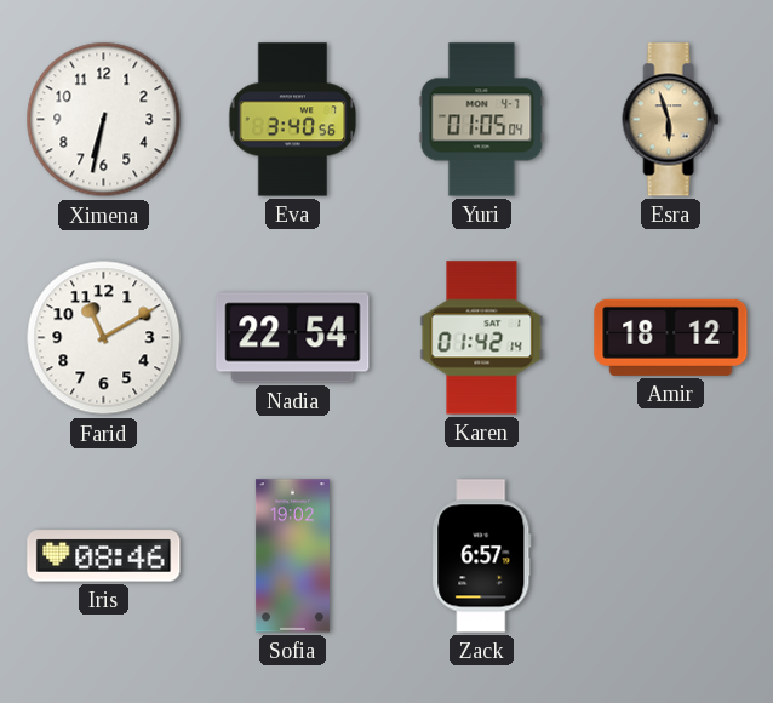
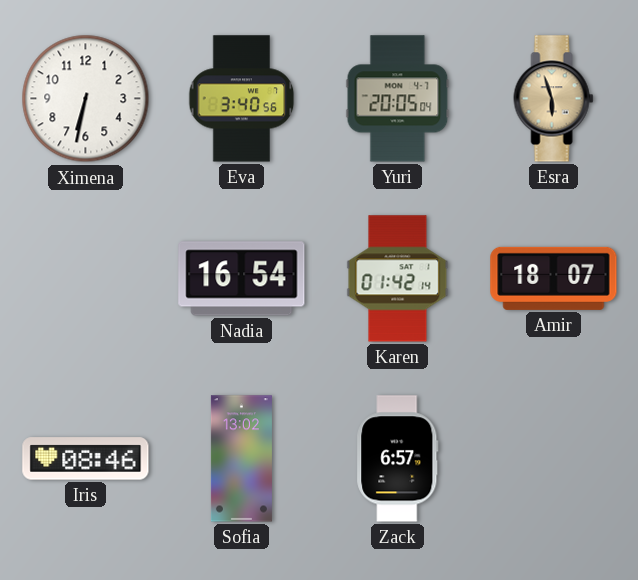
Yuri: 01:05 -> 20:05
Farid: 11:10 -> none
Nadia: 22:54 -> 16:54
Amir: 18:12 -> 18:07
Sofia: 19:02 -> 13:02
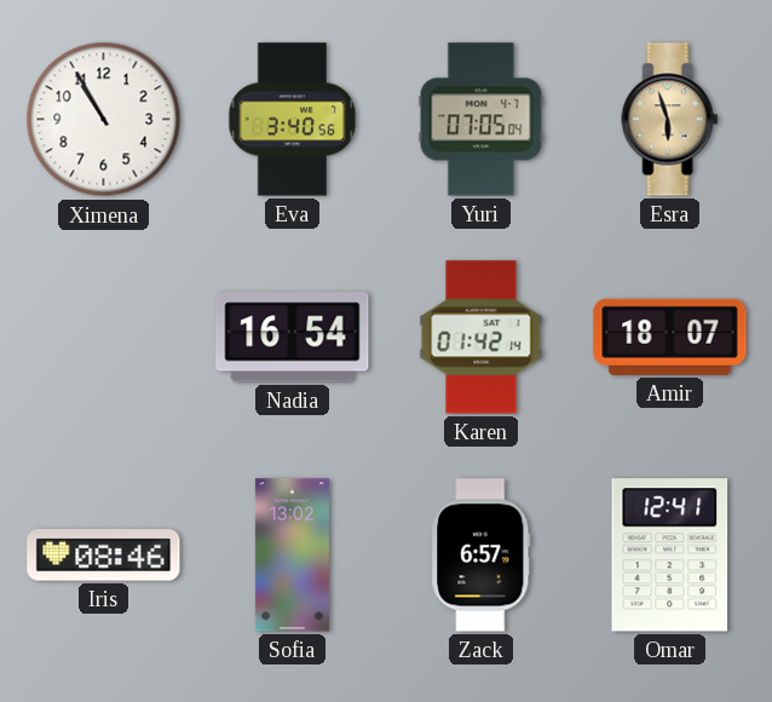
Ximena: 6:32 -> 10:55
Yuri: 20:05 -> 07:05
Omar: none -> 12:41
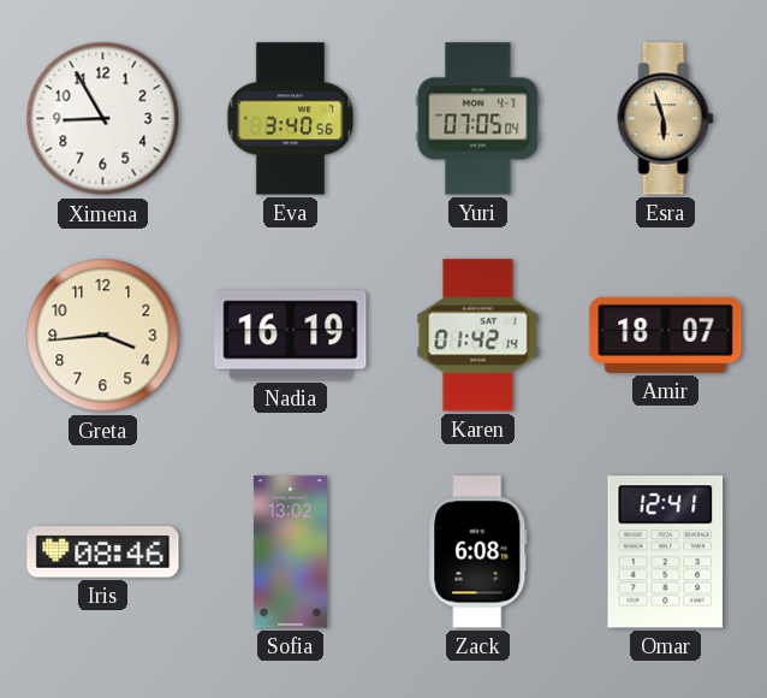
Ximena: 10:55 -> 8:55
Greta: none -> 3:44
Nadia: 16:54 -> 16:19
Zack: 6:57 -> 6:08
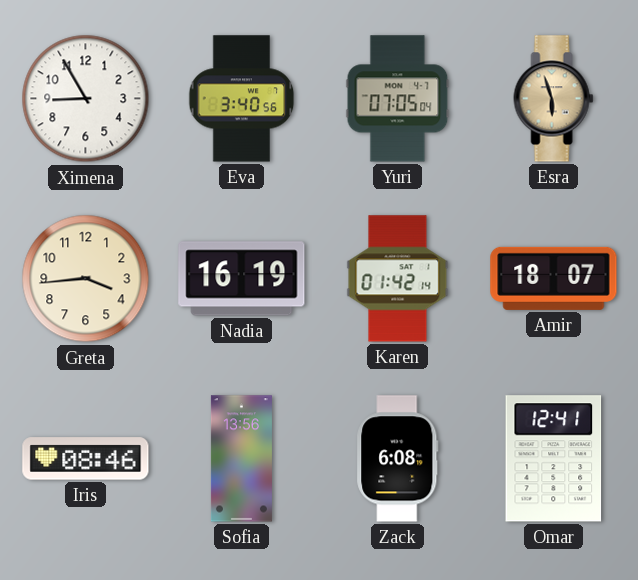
Sofia: 13:02 -> 13:56
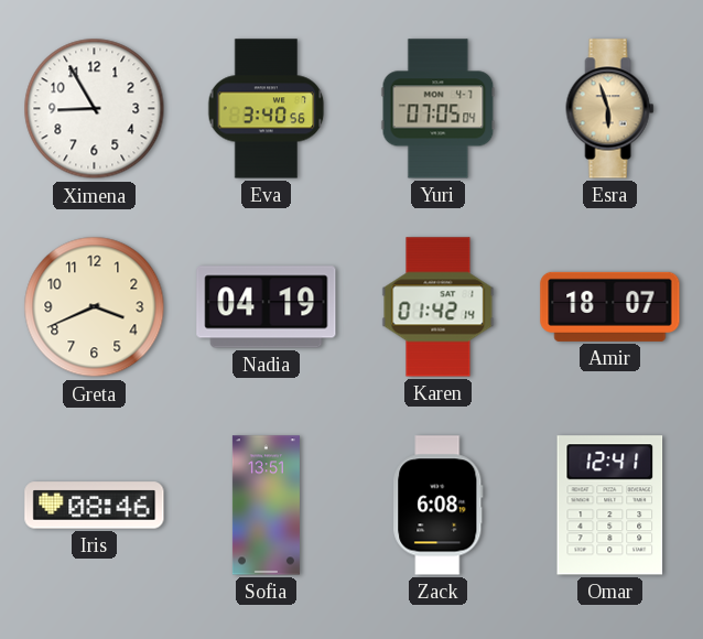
Greta: 3:44 -> 3:41
Nadia: 16:19 -> 04:19
Sofia: 13:56 -> 13:51
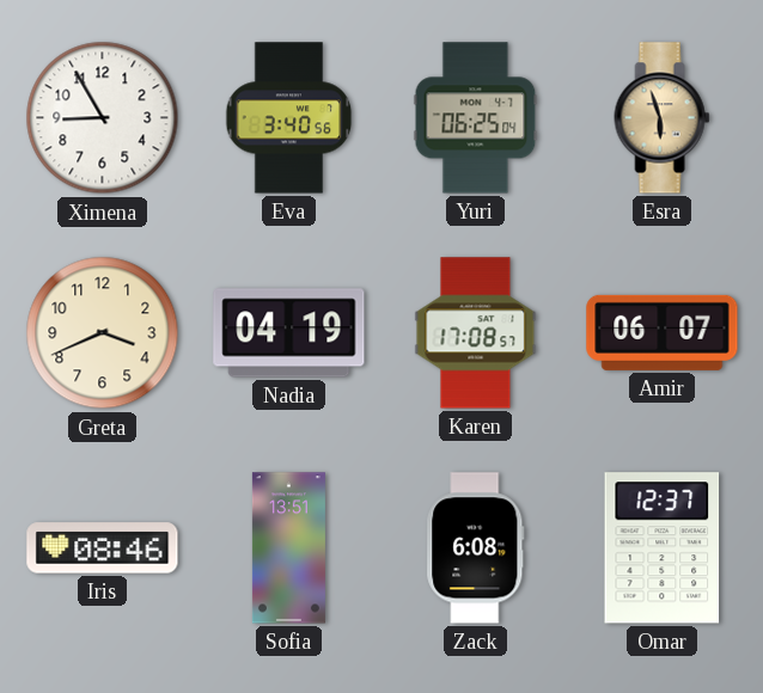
Yuri: 07:05 -> 06:25
Karen: 01:42 -> 17:08
Amir: 18:07 -> 06:07
Omar: 12:41 -> 12:37
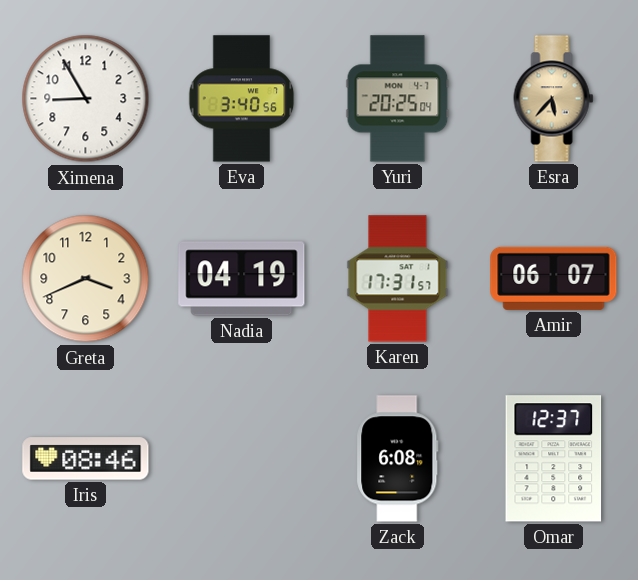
Yuri: 06:25 -> 20:25
Esra: 5:57 -> 5:37
Karen: 17:08 -> 17:31
Sofia: 13:51 -> none
